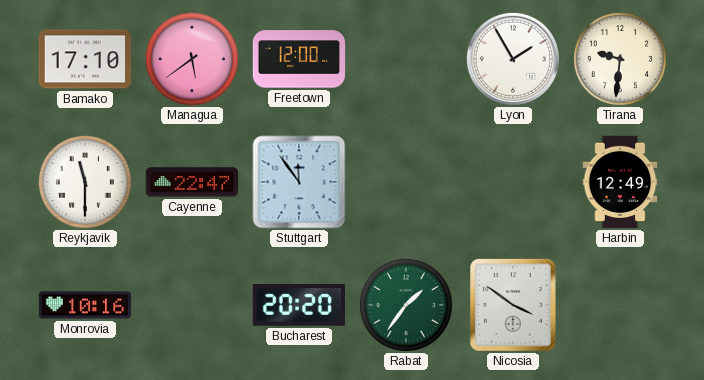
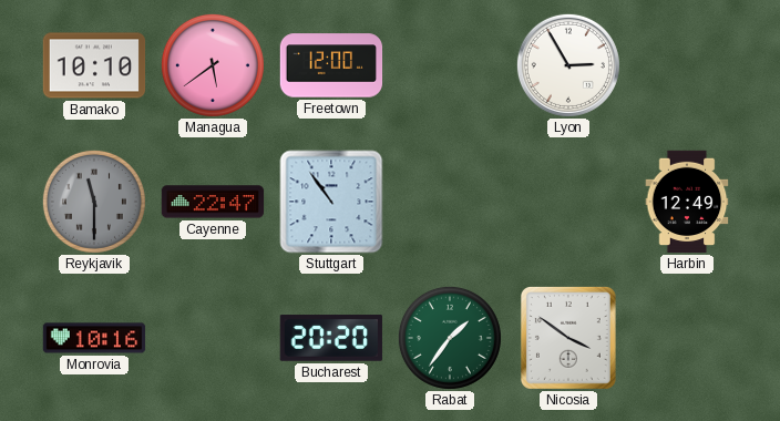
Bamako: 17:10 -> 10:10
Lyon: 1:55 -> 2:55
Tirana: 9:31 -> none
Reykjavik dial: white -> grey
Stuttgart: 11:54 -> 10:54
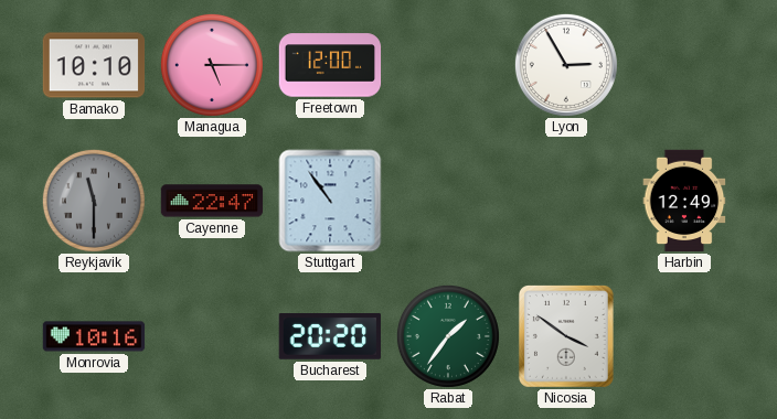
Managua: 5:39 -> 5:15
